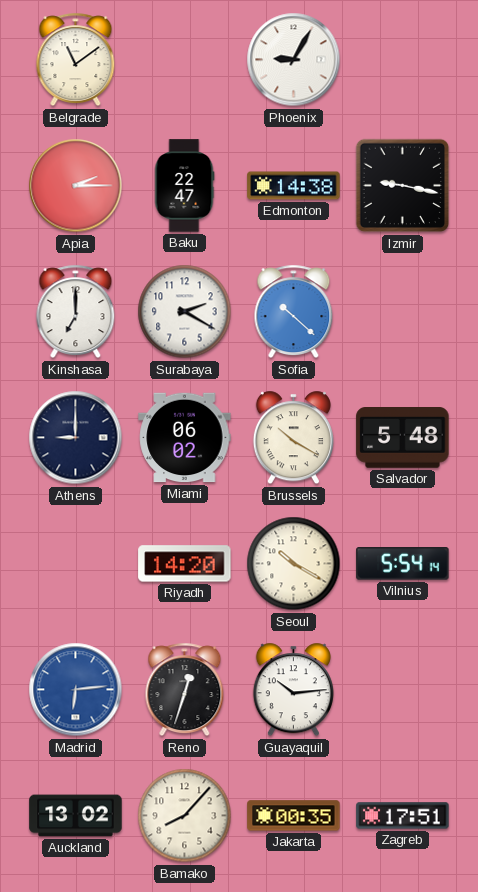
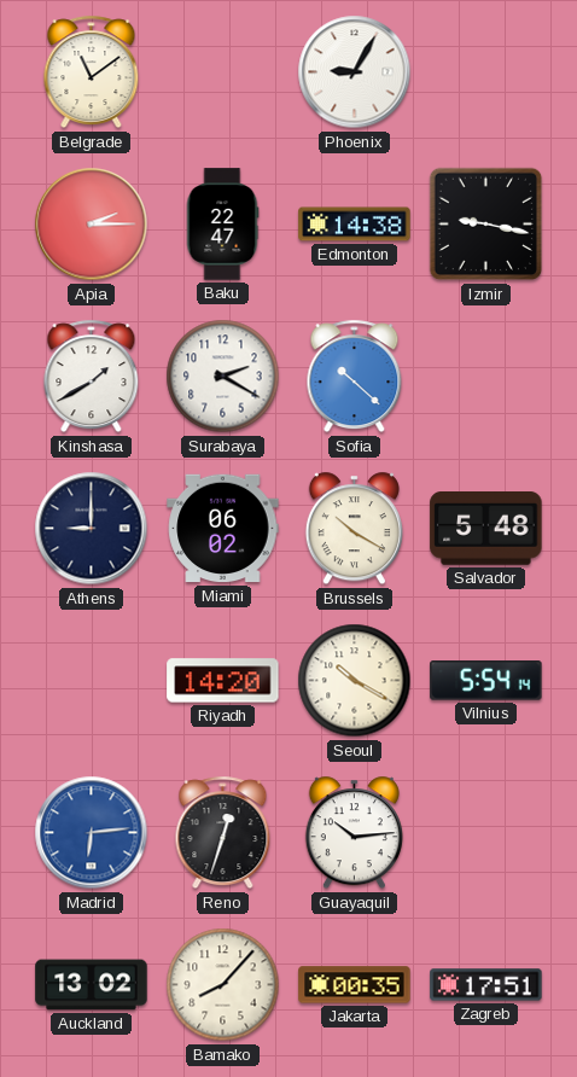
Kinshasa: 7:00 -> 1:40
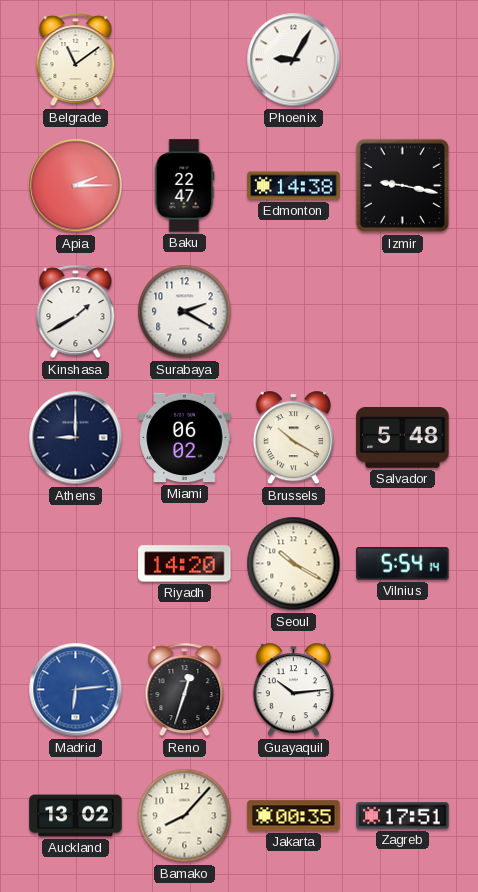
Sofia: 10:22 -> none
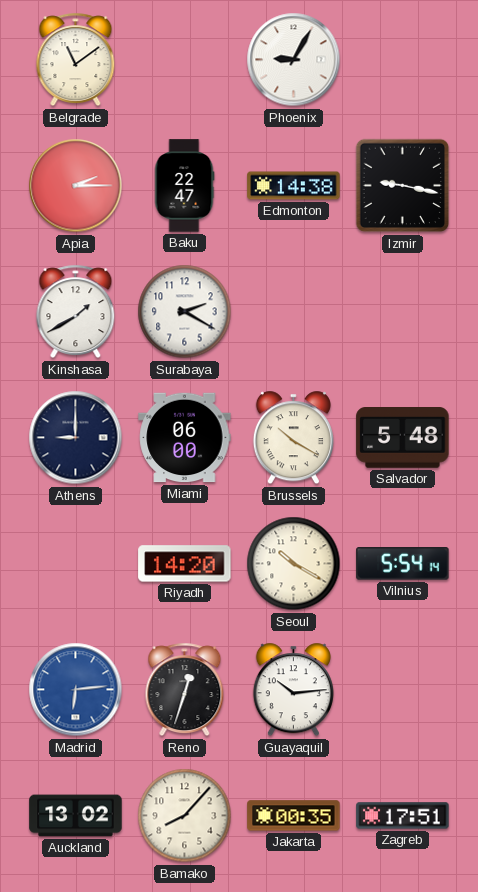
Miami: 06:02 -> 06:00
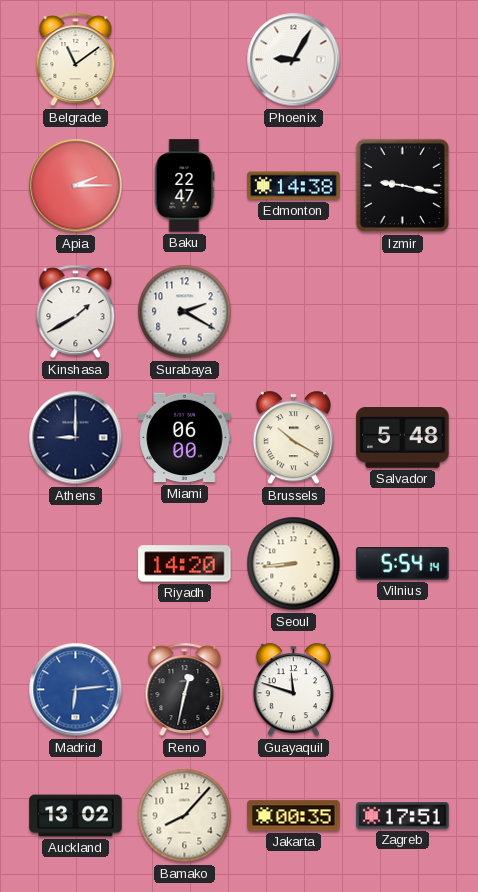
Seoul: 10:20 -> 8:44
Reno: 12:33 -> 12:32
Guayaquil: 10:14 -> 11:48
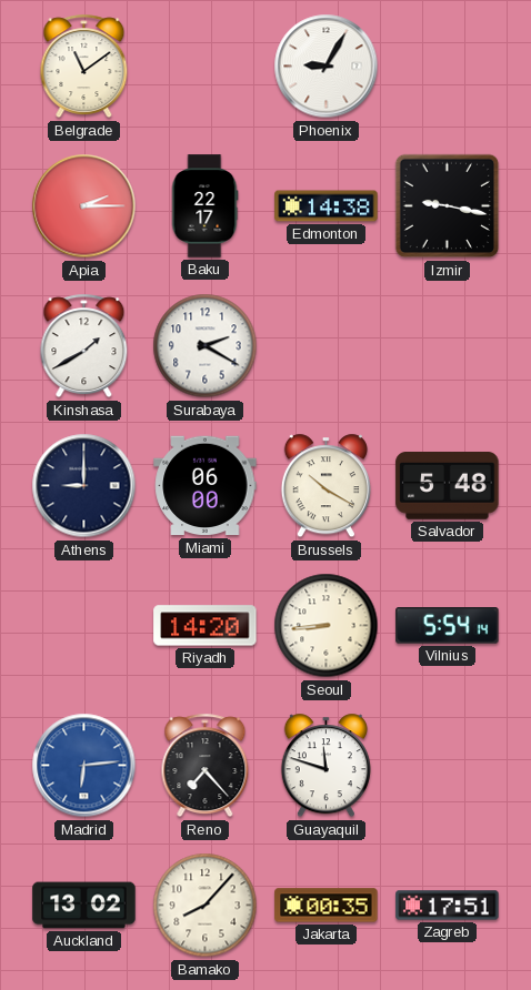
Baku: 22:47 -> 22:17
Reno: 12:32 -> 7:23
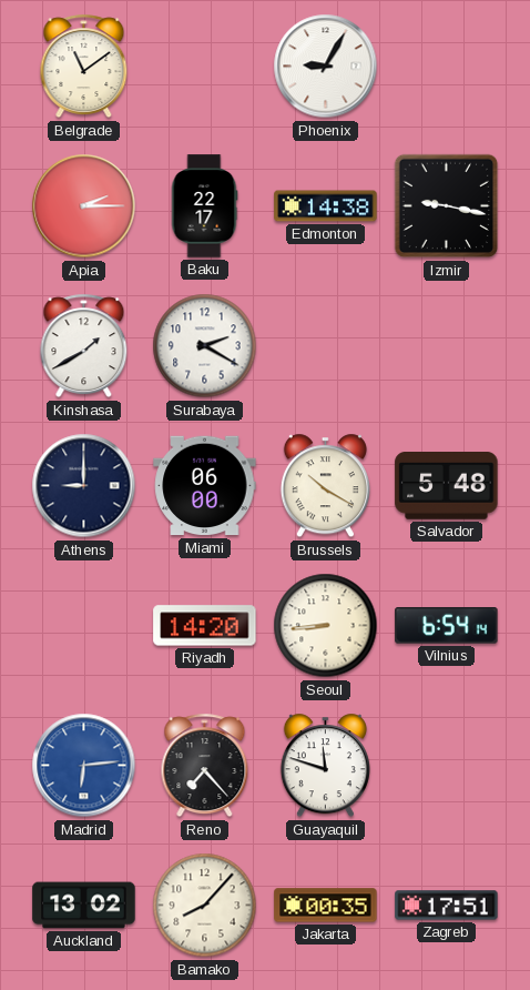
Vilnius: 5:54 -> 6:54
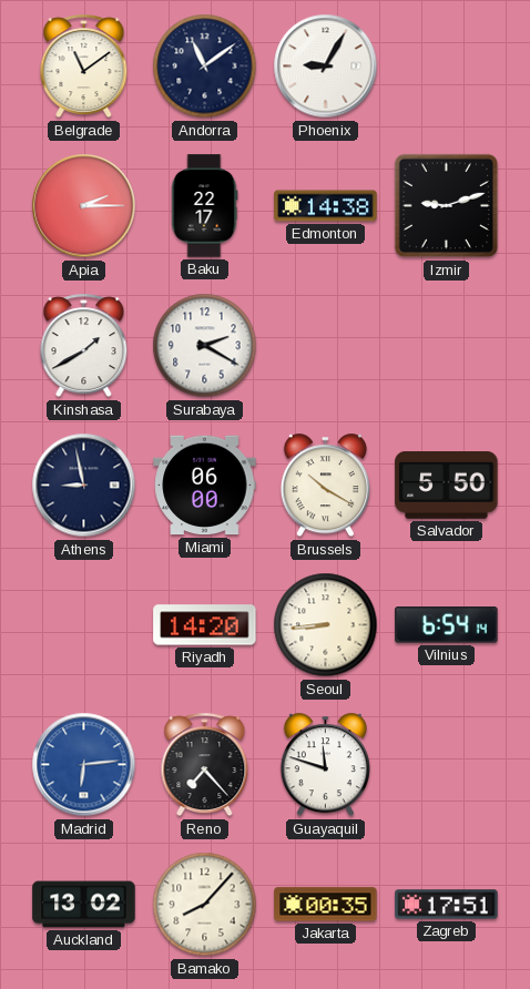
Andorra: none -> 11:09
Izmir: 9:17 -> 9:12
Athens: 9:00 -> 8:58
Salvador: 5:48 -> 5:50
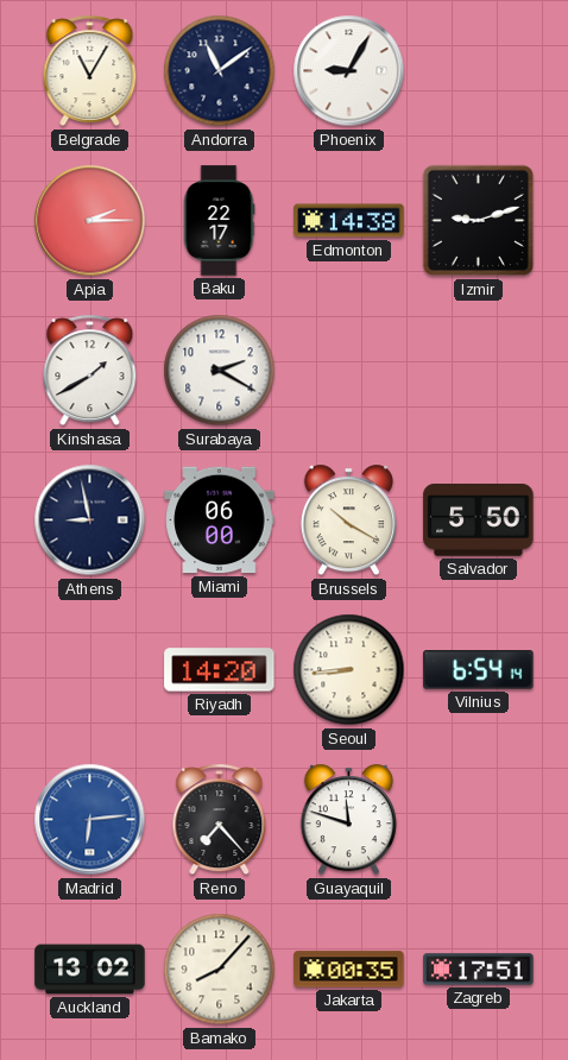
Belgrade: 11:09 -> 11:05
